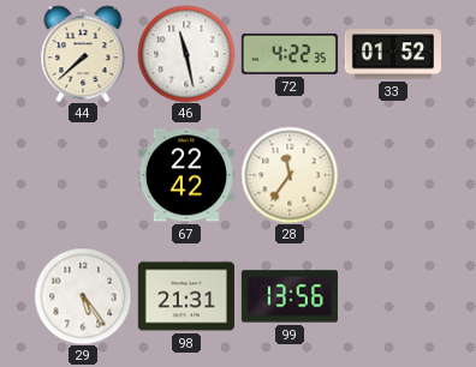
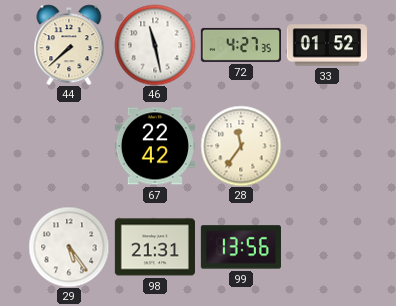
72: 4:22 -> 4:27
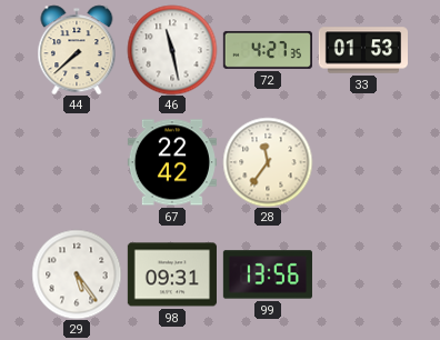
33: 01:52 -> 01:53
98: 21:31 -> 09:31
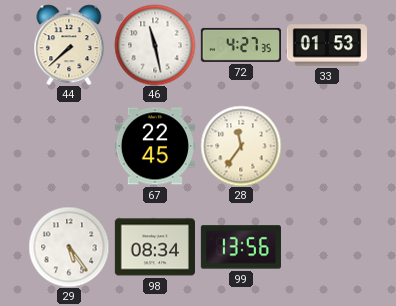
67: 22:42 -> 22:45
98: 09:31 -> 08:34
